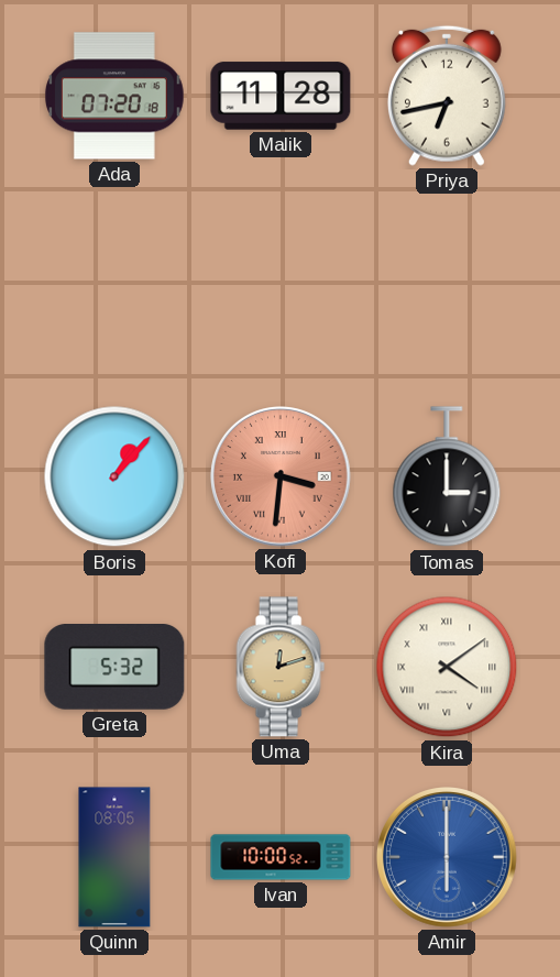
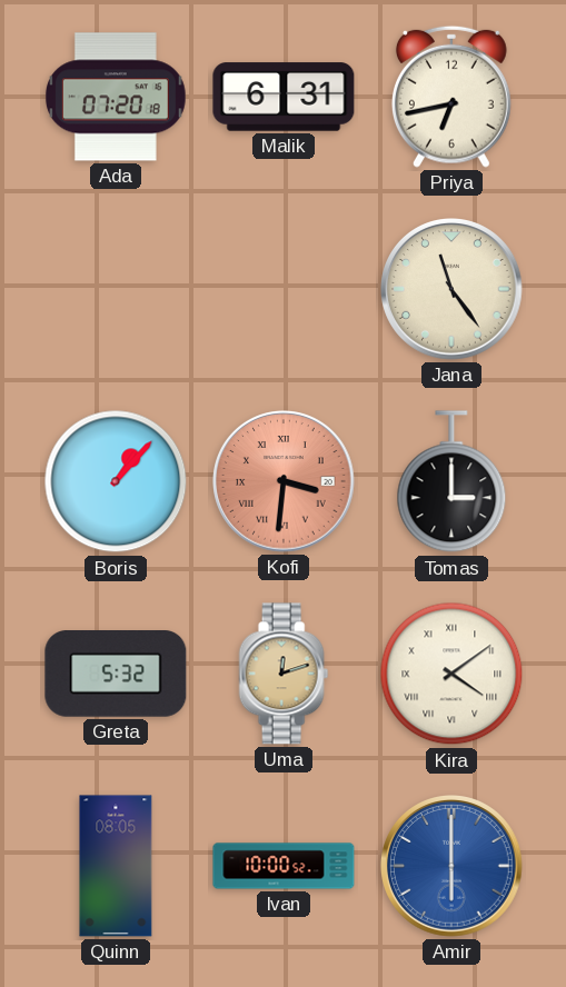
Malik: 11:28 -> 6:31
Jana: none -> 11:24
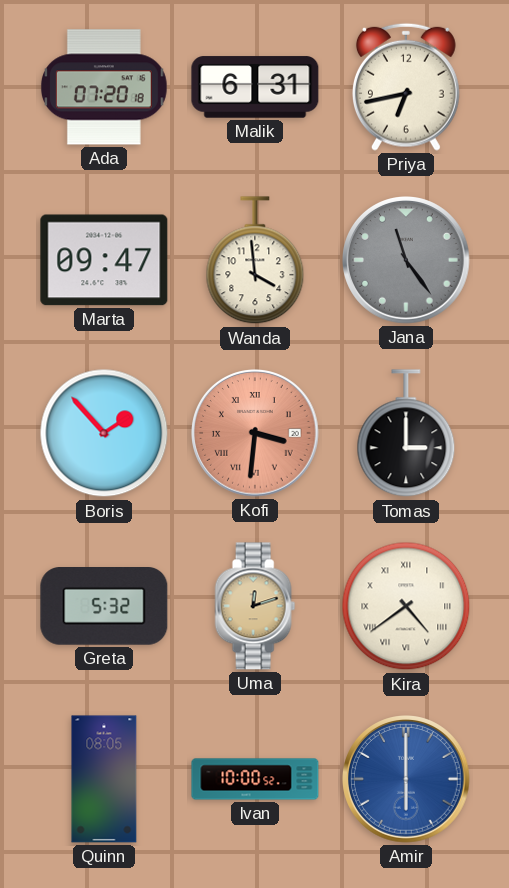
Marta: none -> 09:47
Wanda: none -> 3:59
Jana dial: cream -> grey
Boris: 1:07 -> 1:53
Kira: 4:09 -> 4:39
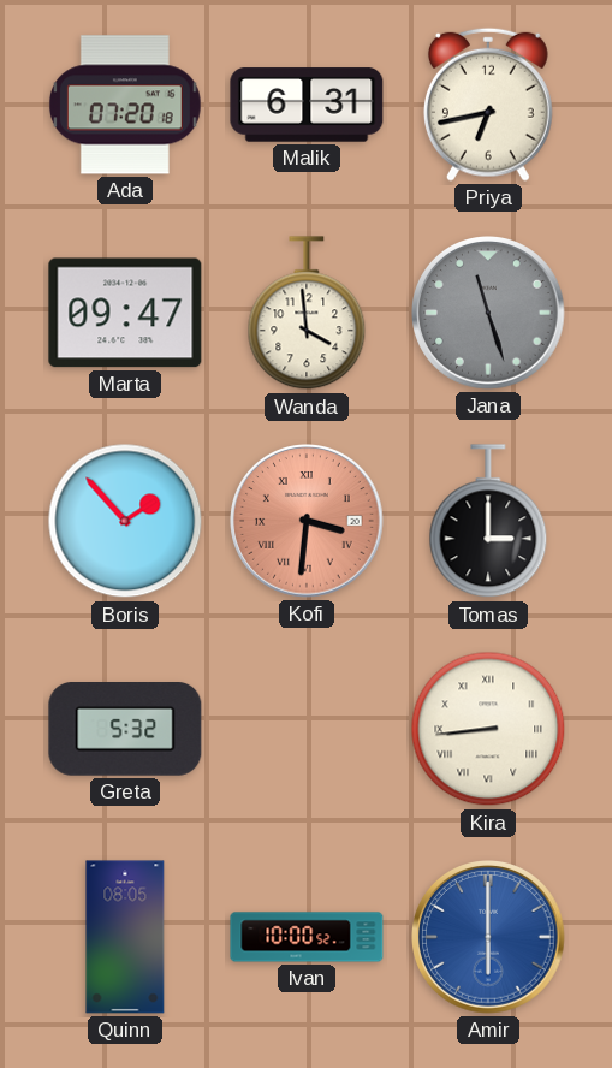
Jana: 11:24 -> 11:27
Uma: 12:12 -> none
Kira: 4:39 -> 8:44
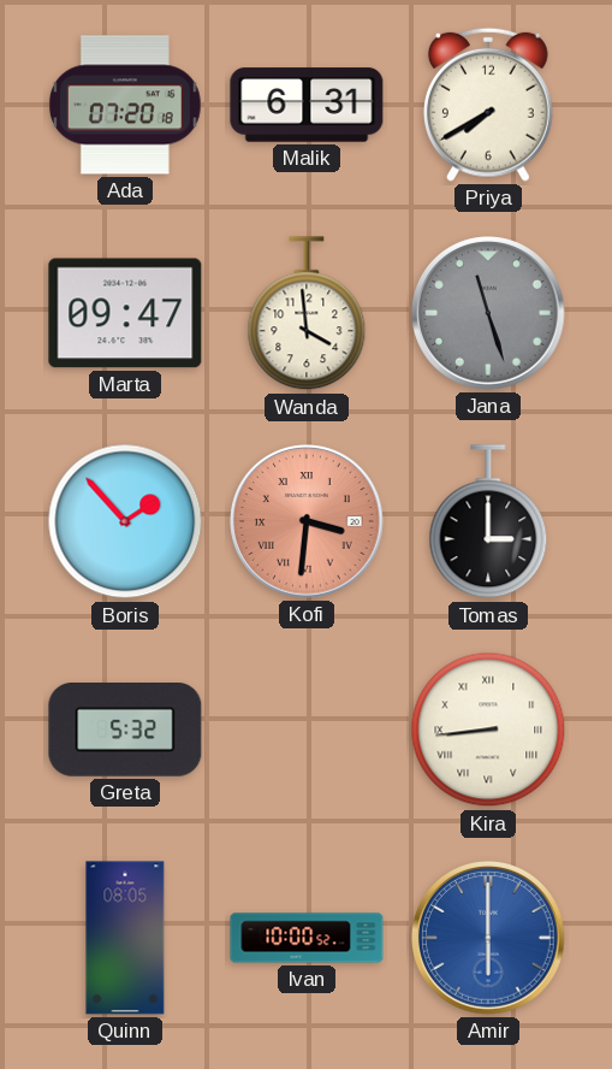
Priya: 6:43 -> 7:40
